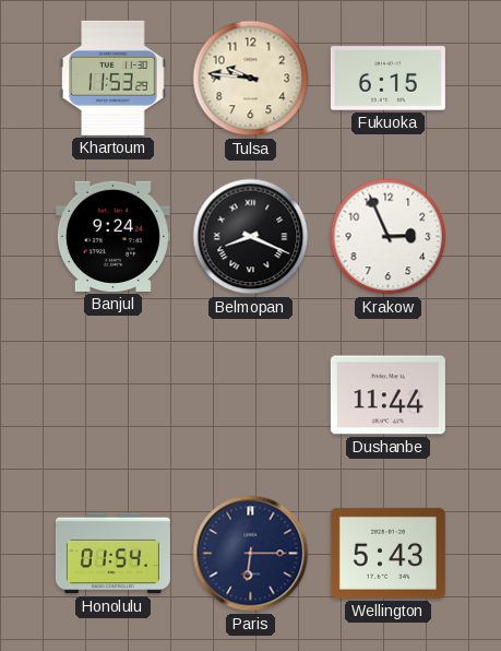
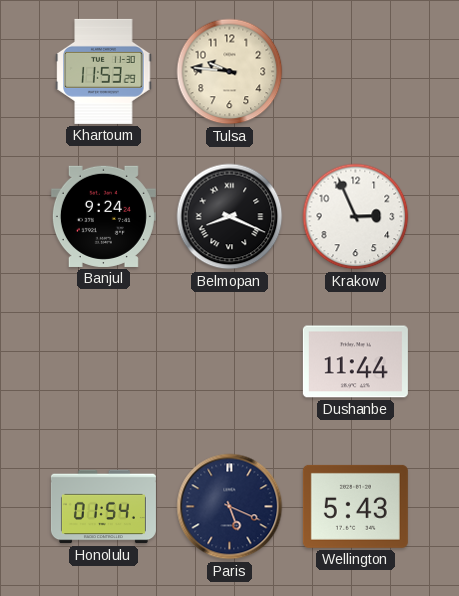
Fukuoka: 6:15 -> none
Paris: 6:15 -> 5:19
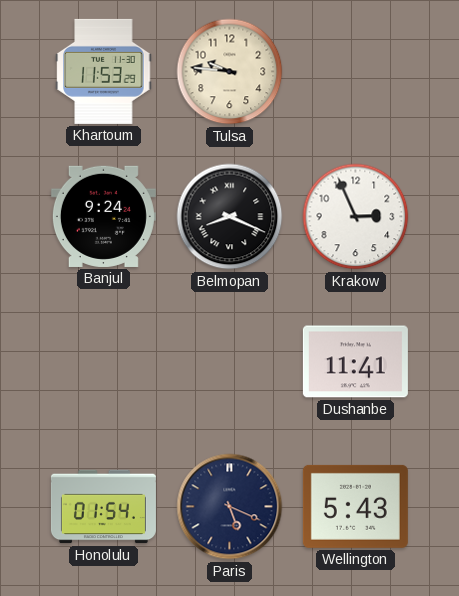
Dushanbe: 11:44 -> 11:41
